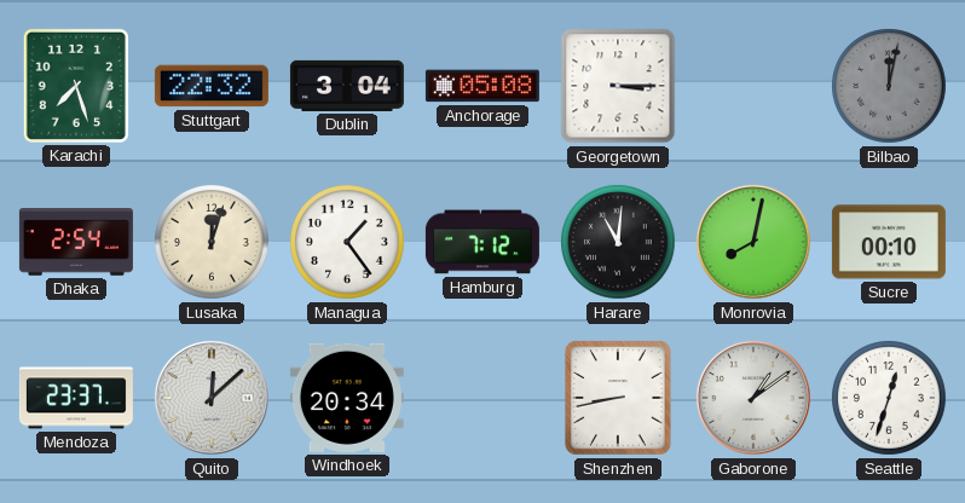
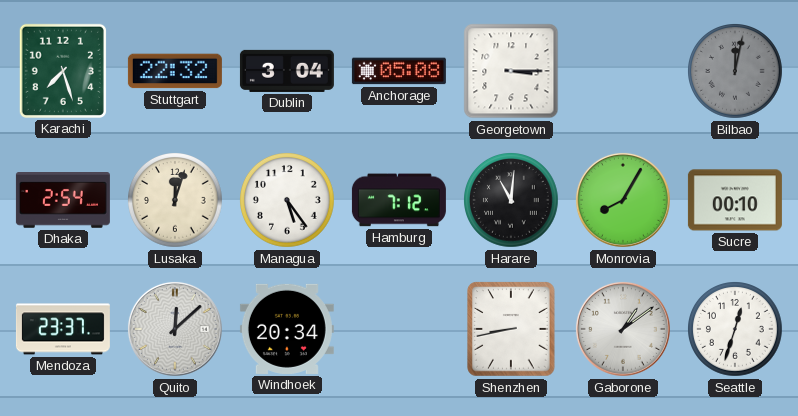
Managua: 1:24 -> 5:24
Monrovia: 8:02 -> 8:05
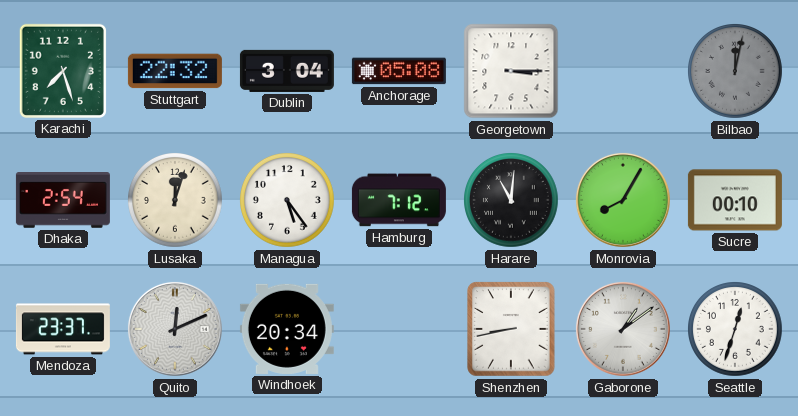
Quito: 12:08 -> 12:11
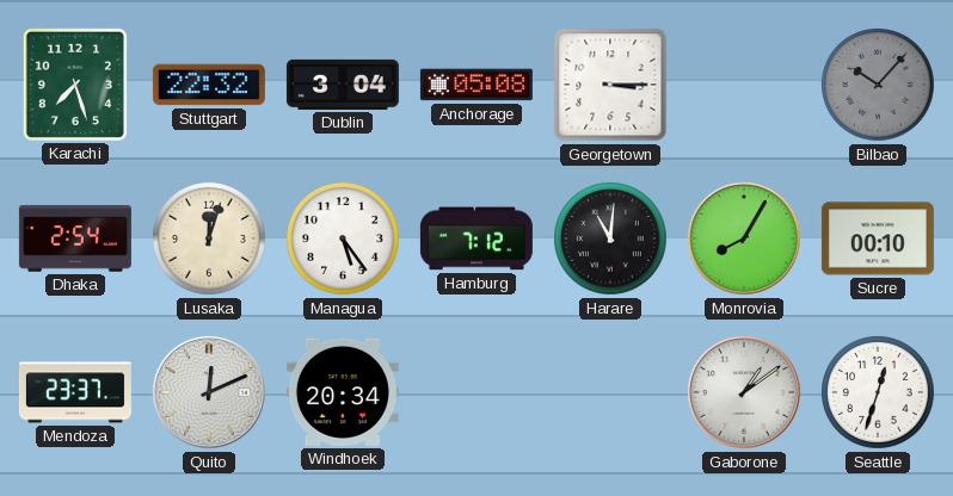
Bilbao: 12:02 -> 10:07
Shenzhen: 8:43 -> none
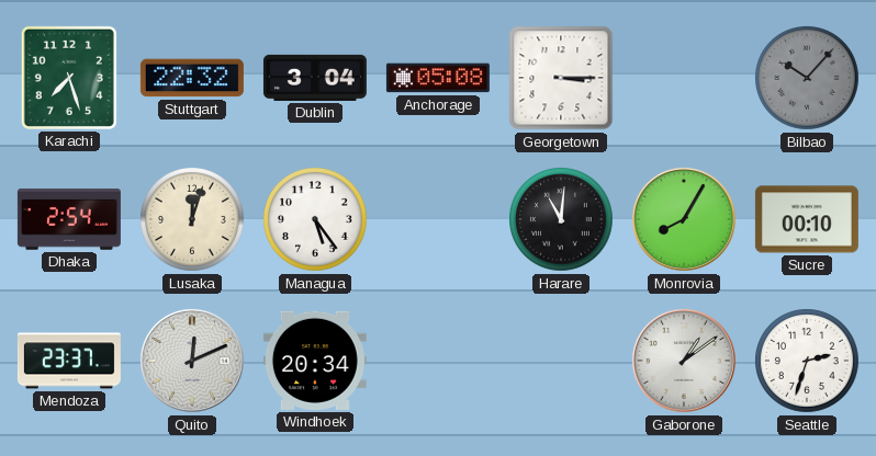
Hamburg: 7:12 -> none
Seattle: 12:33 -> 2:33
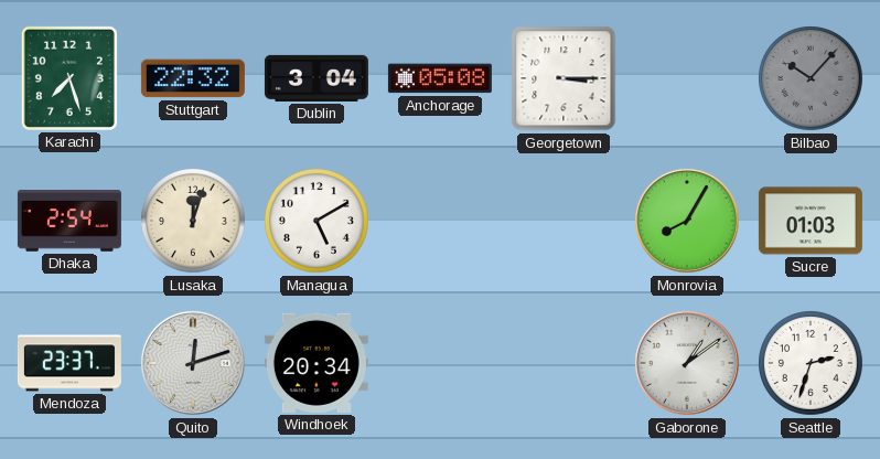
Managua: 5:24 -> 5:10
Harare: 11:01 -> none
Sucre: 00:10 -> 01:03
Quito: 12:11 -> 12:12
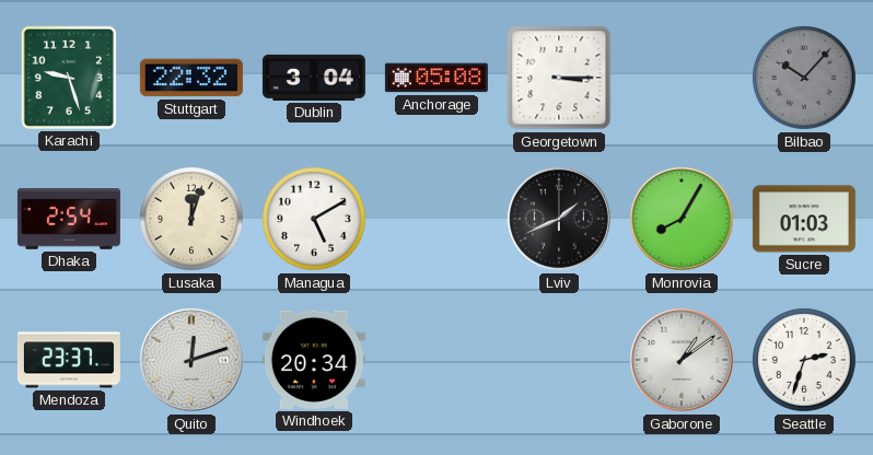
Karachi: 7:27 -> 9:27
Lviv: none -> 1:41
